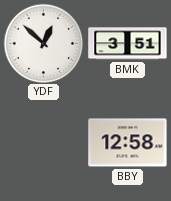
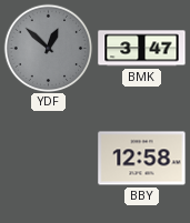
YDF dial: white -> grey
BMK: 3:51 -> 3:47
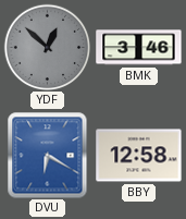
BMK: 3:47 -> 3:46
DVU: none -> 6:20
